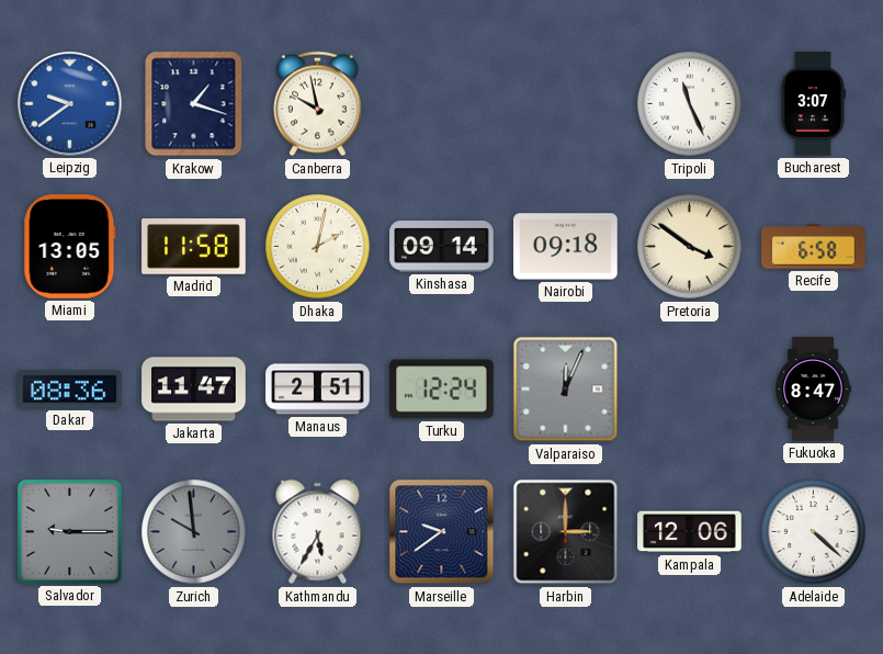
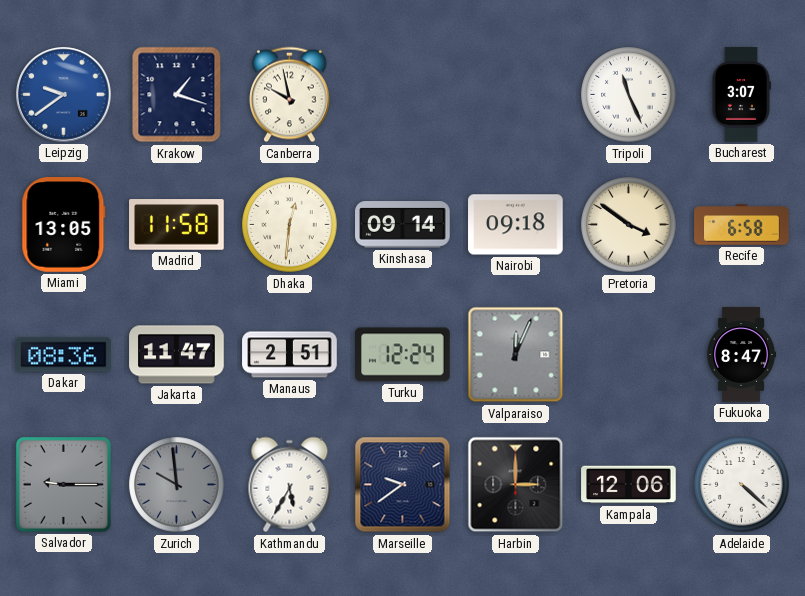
Dhaka: 2:02 -> 12:31
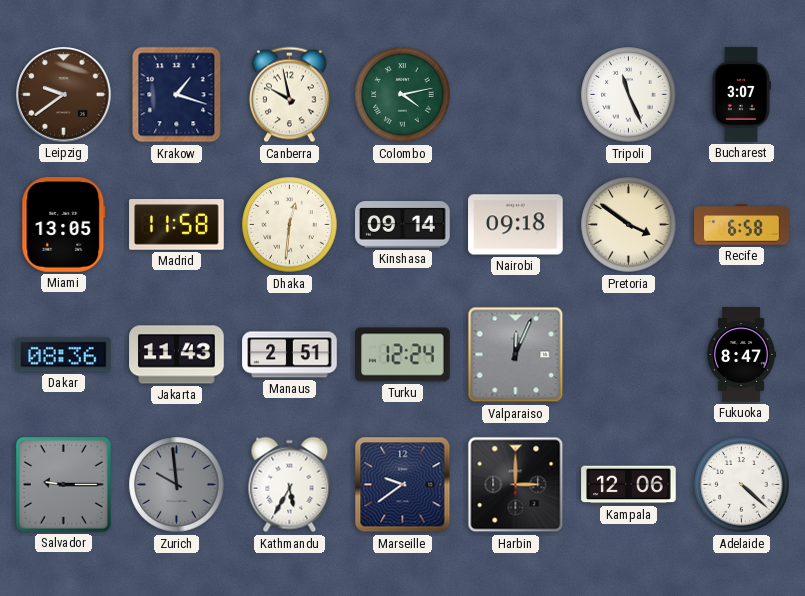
Leipzig dial: blue -> brown
Colombo: none -> 4:13
Jakarta: 11:47 -> 11:43
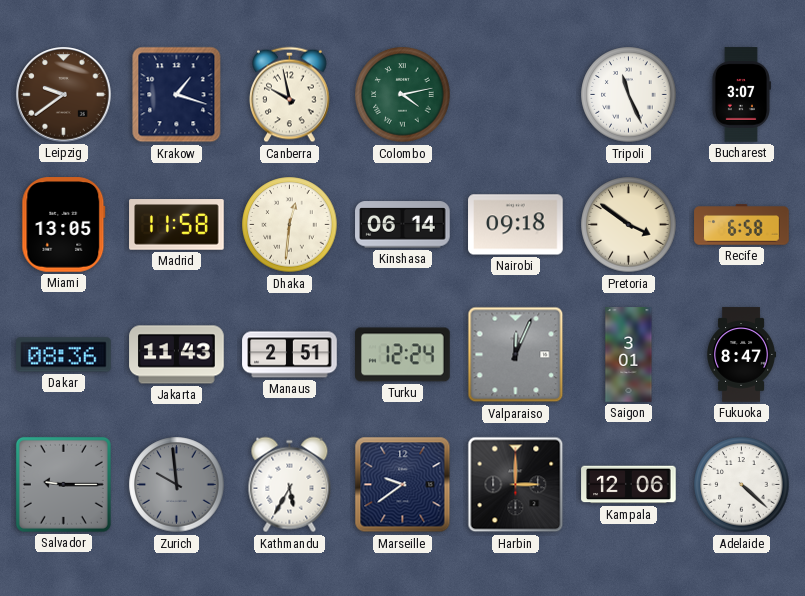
Kinshasa: 09:14 -> 06:14
Saigon: none -> 3:01
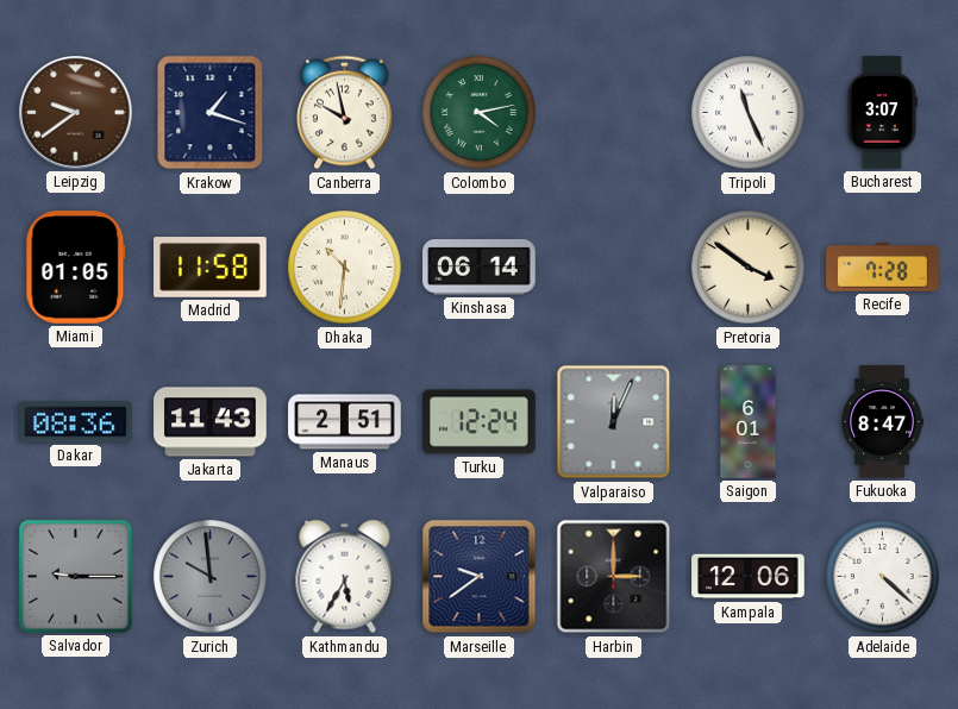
Miami: 13:05 -> 01:05
Dhaka: 12:31 -> 10:31
Nairobi: 09:18 -> none
Recife: 6:58 -> 7:28
Saigon: 3:01 -> 6:01
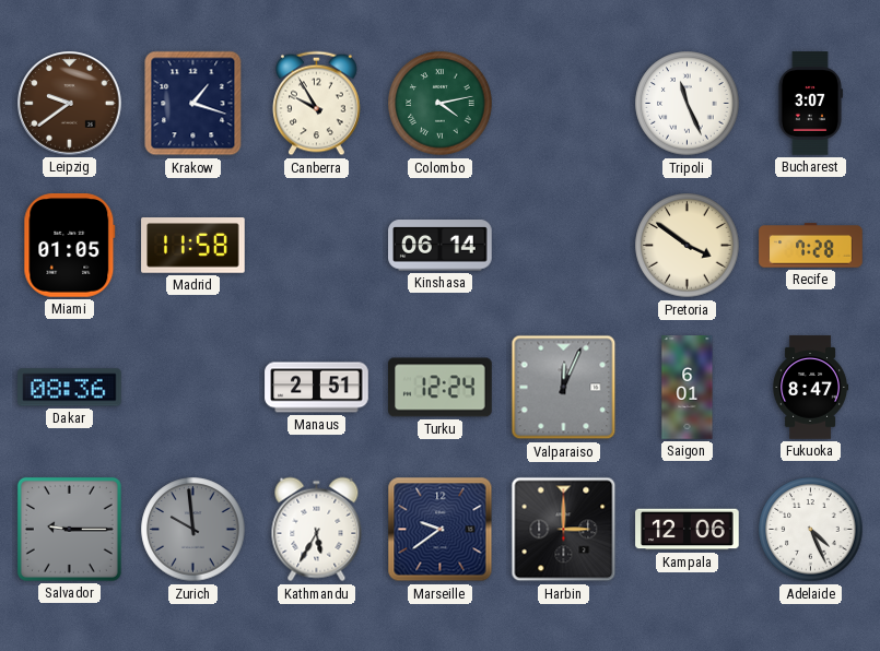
Canberra: 9:58 -> 9:55
Dhaka: 10:31 -> none
Jakarta: 11:43 -> none
Adelaide: 4:22 -> 4:26
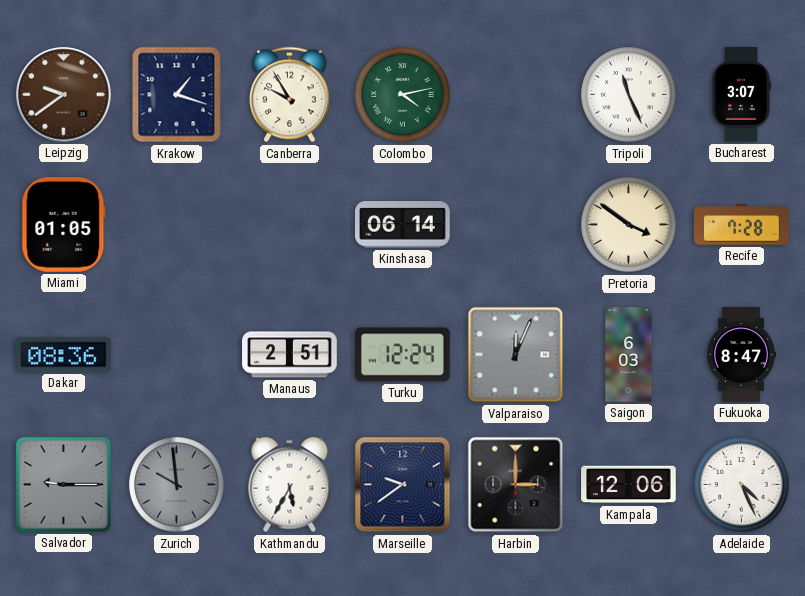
Madrid: 11:58 -> none
Saigon: 6:01 -> 6:03
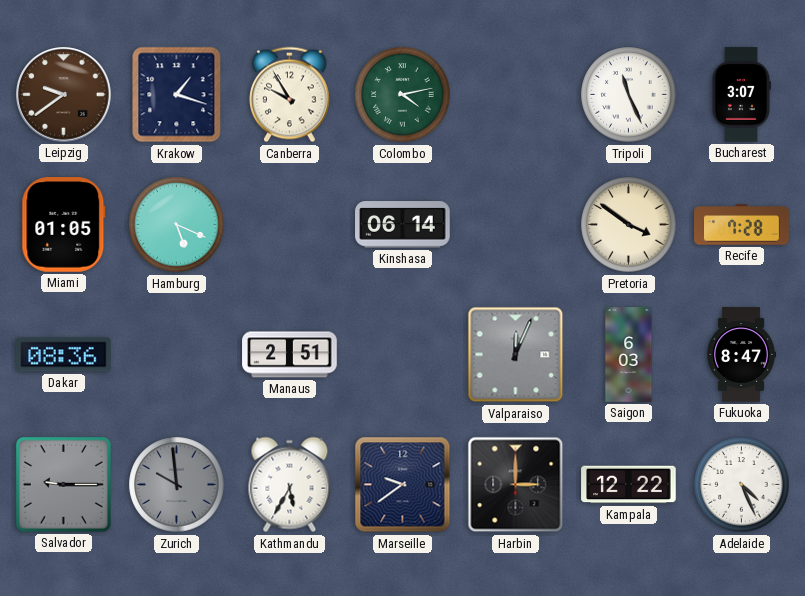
Hamburg: none -> 5:19
Turku: 12:24 -> none
Kampala: 12:06 -> 12:22
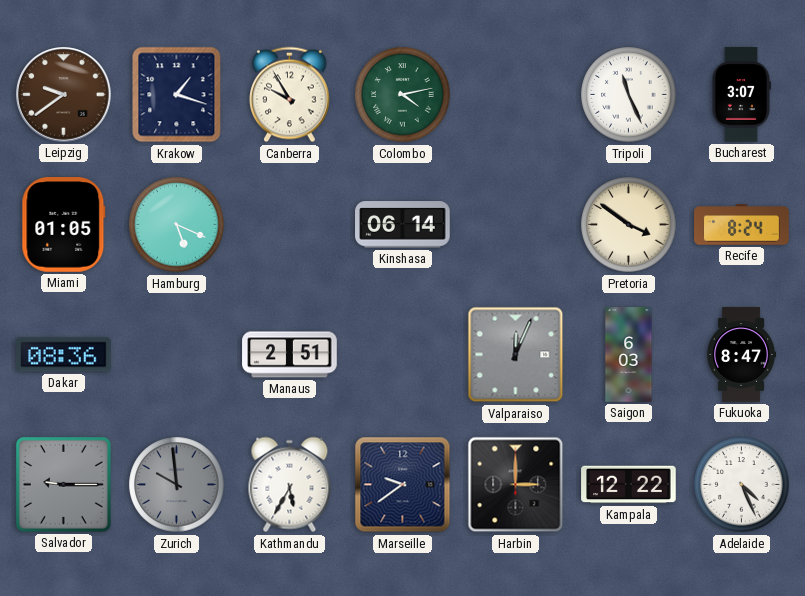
Recife: 7:28 -> 8:24
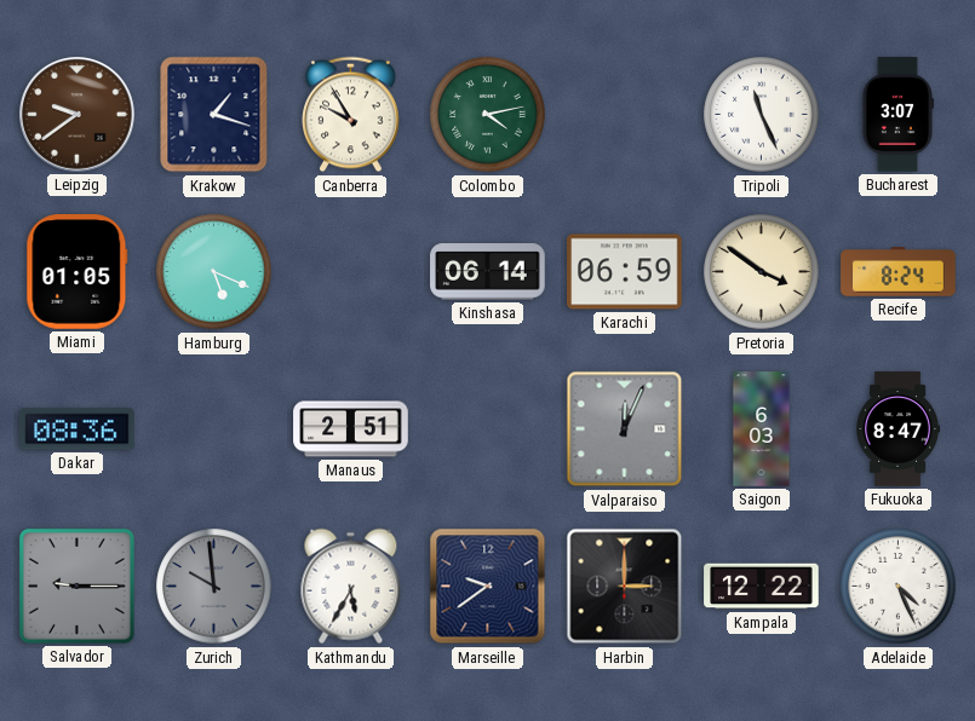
Karachi: none -> 06:59
